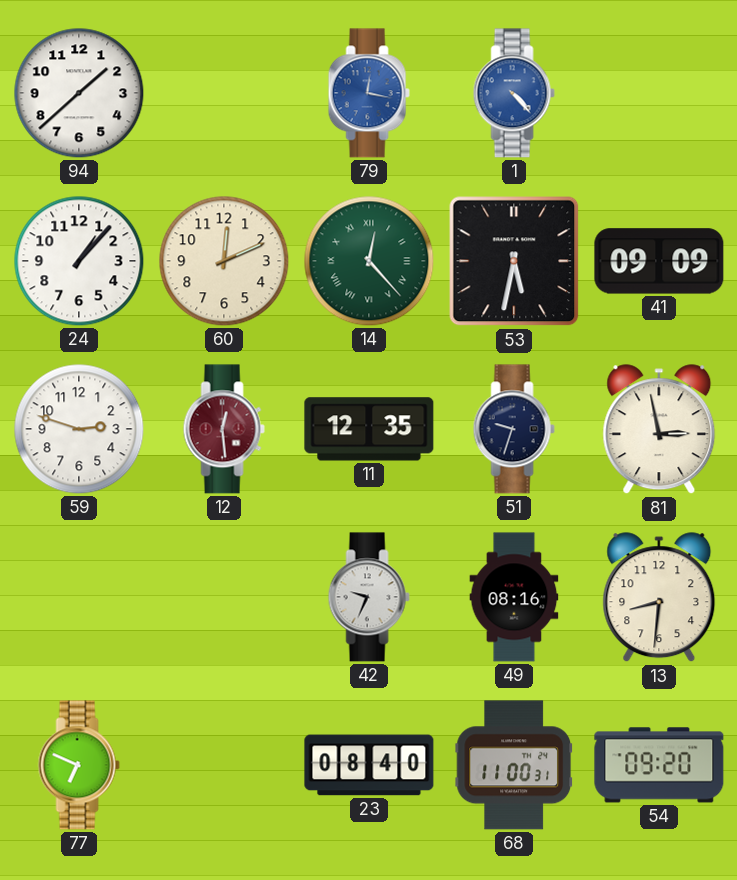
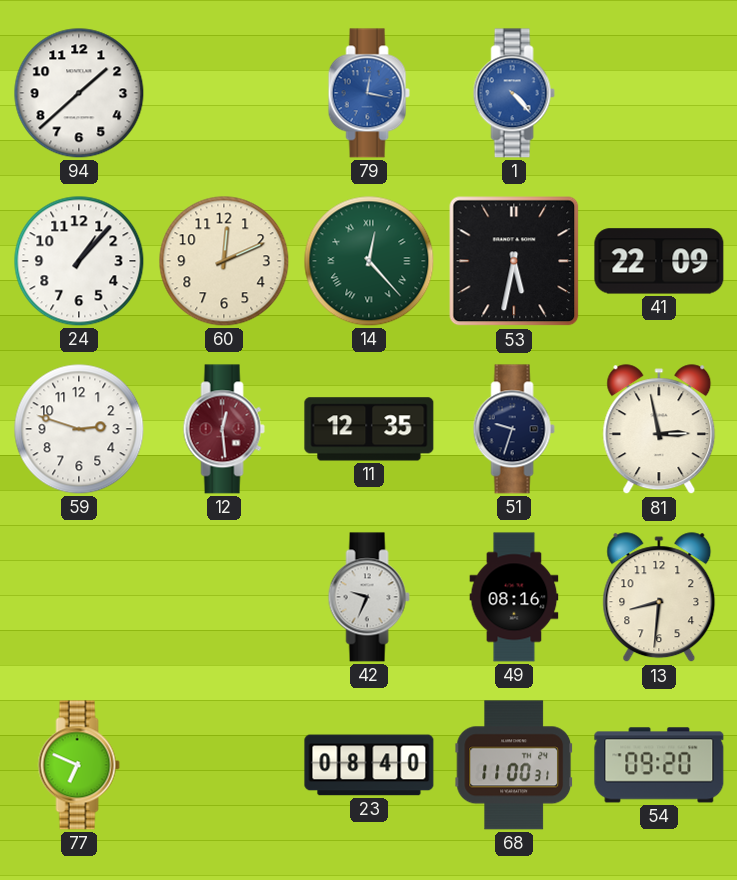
41: 09:09 -> 22:09
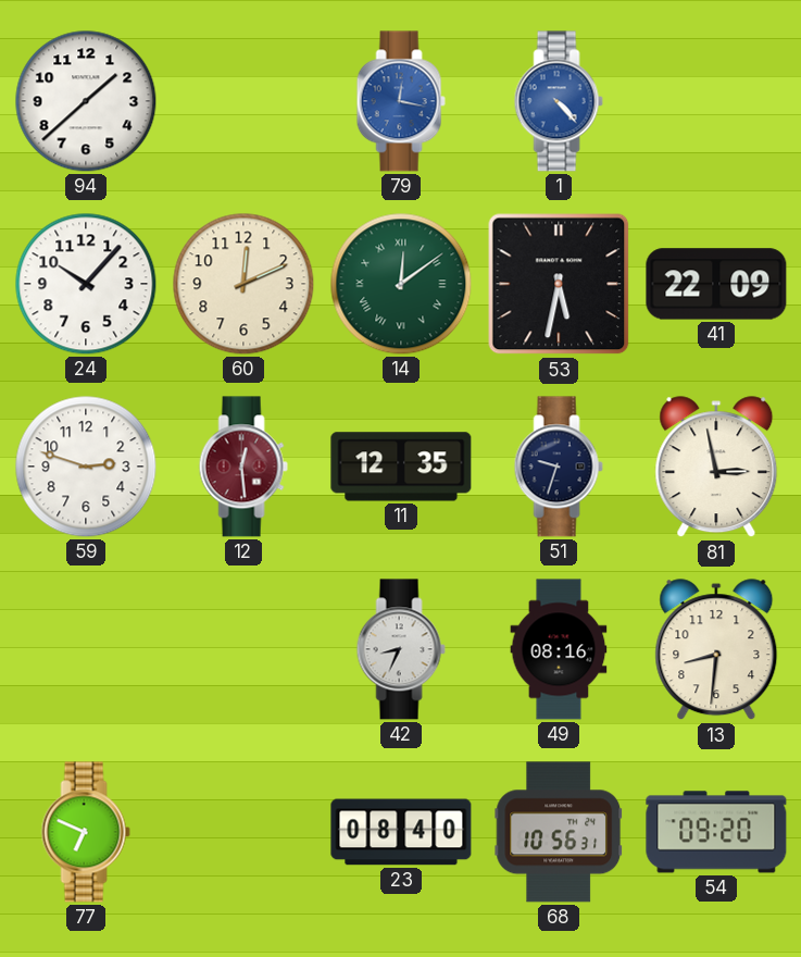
24: 1:07 -> 10:07
14: 12:23 -> 12:09
42: 9:34 -> 8:34
68: 11:00 -> 10:56
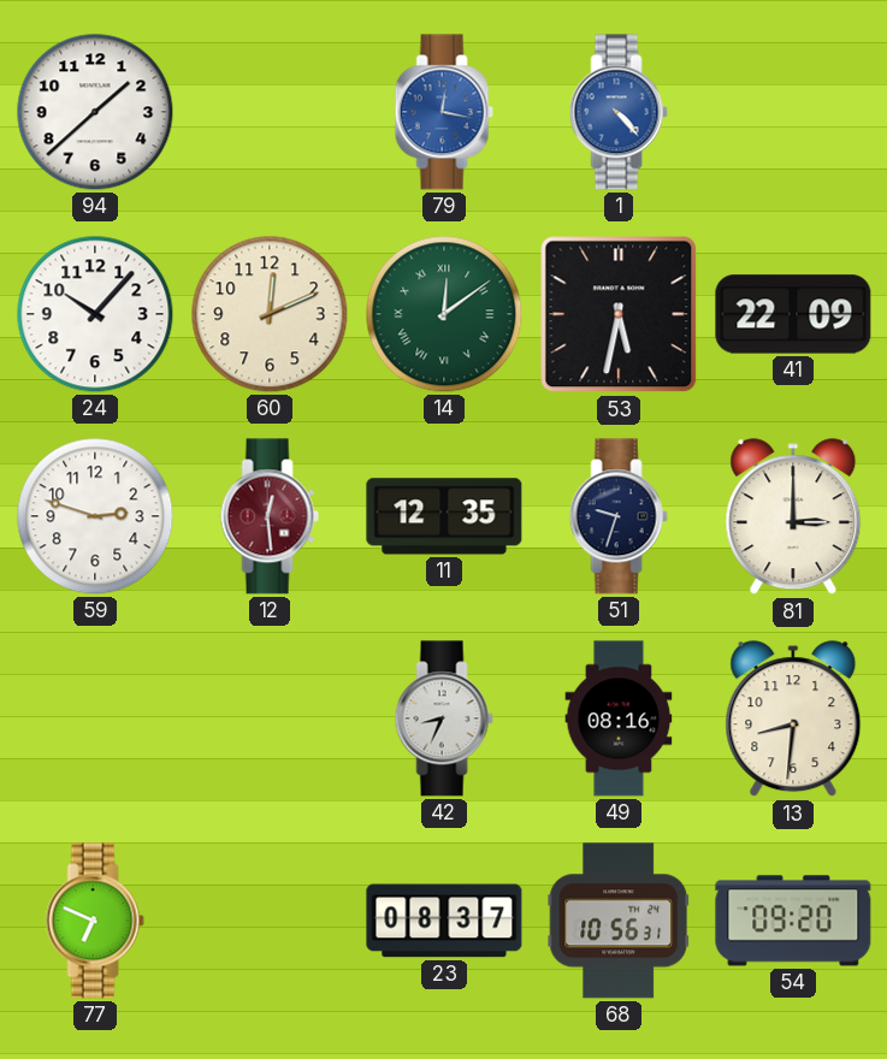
81: 2:58 -> 3:00
23: 08:40 -> 08:37
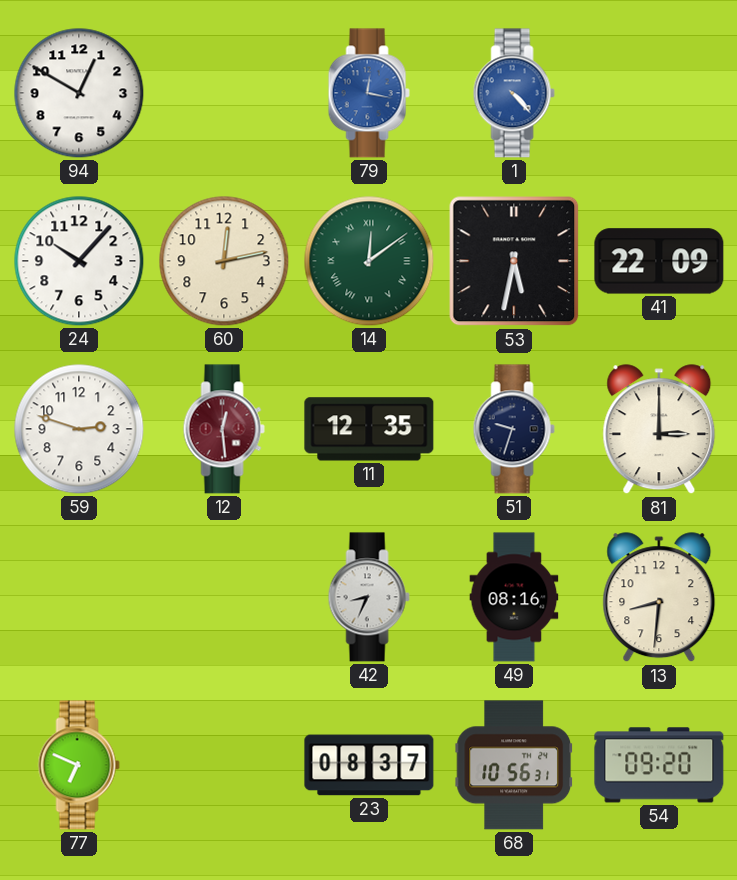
94: 1:38 -> 12:50
60: 12:11 -> 12:13
